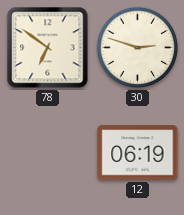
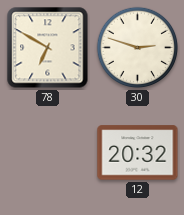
78: 6:51 -> 6:50
12: 06:19 -> 20:32
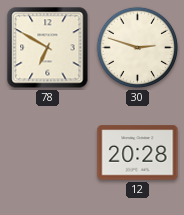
12: 20:32 -> 20:28
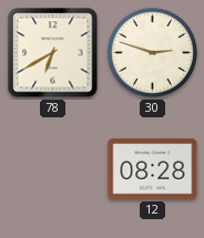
78: 6:50 -> 6:40
12: 20:28 -> 08:28
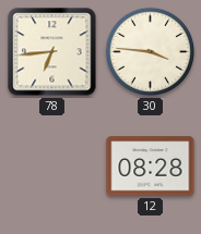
78: 6:40 -> 6:44
30: 2:48 -> 3:46
